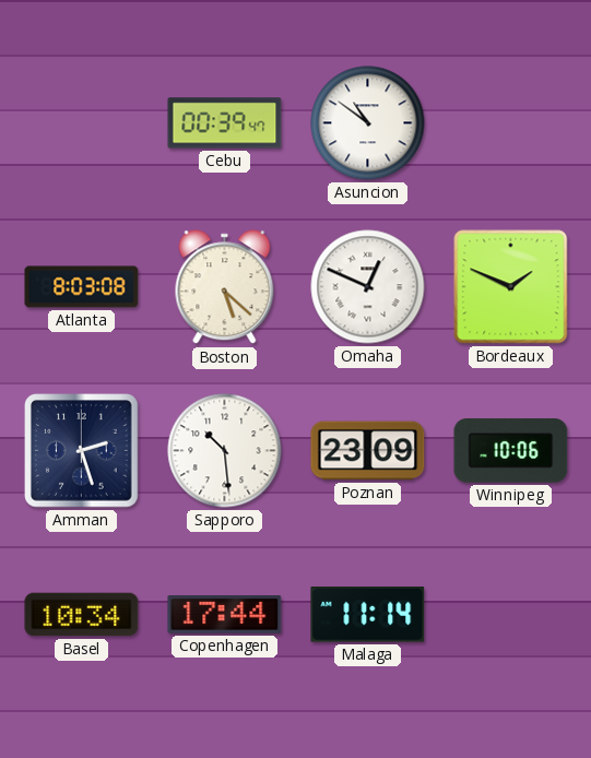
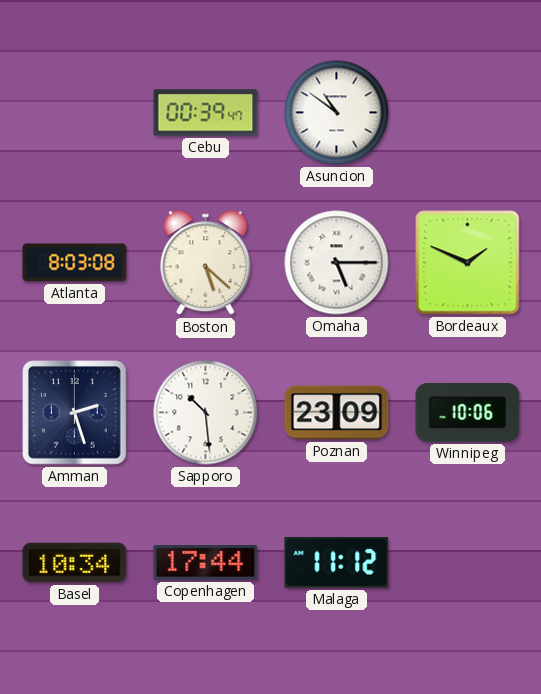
Omaha: 12:49 -> 5:15
Malaga: 11:14 -> 11:12
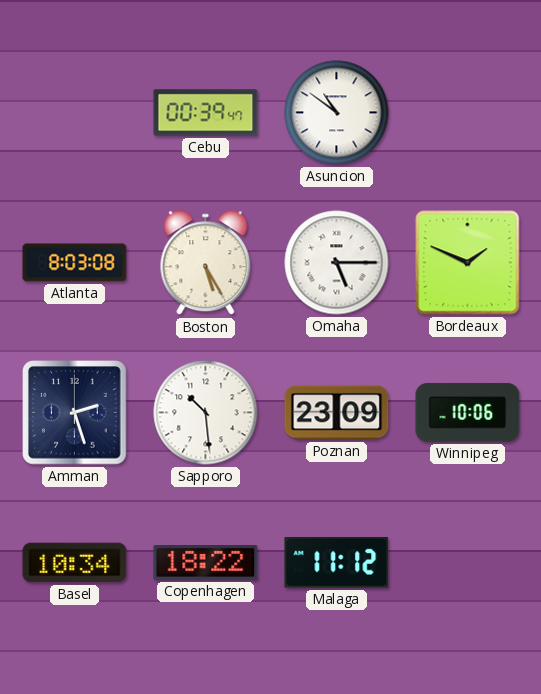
Boston: 5:22 -> 5:25
Copenhagen: 17:44 -> 18:22
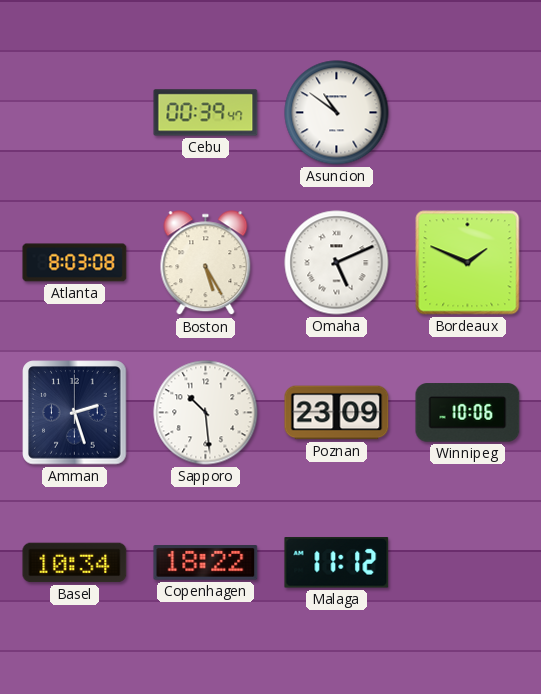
Omaha: 5:15 -> 5:11
